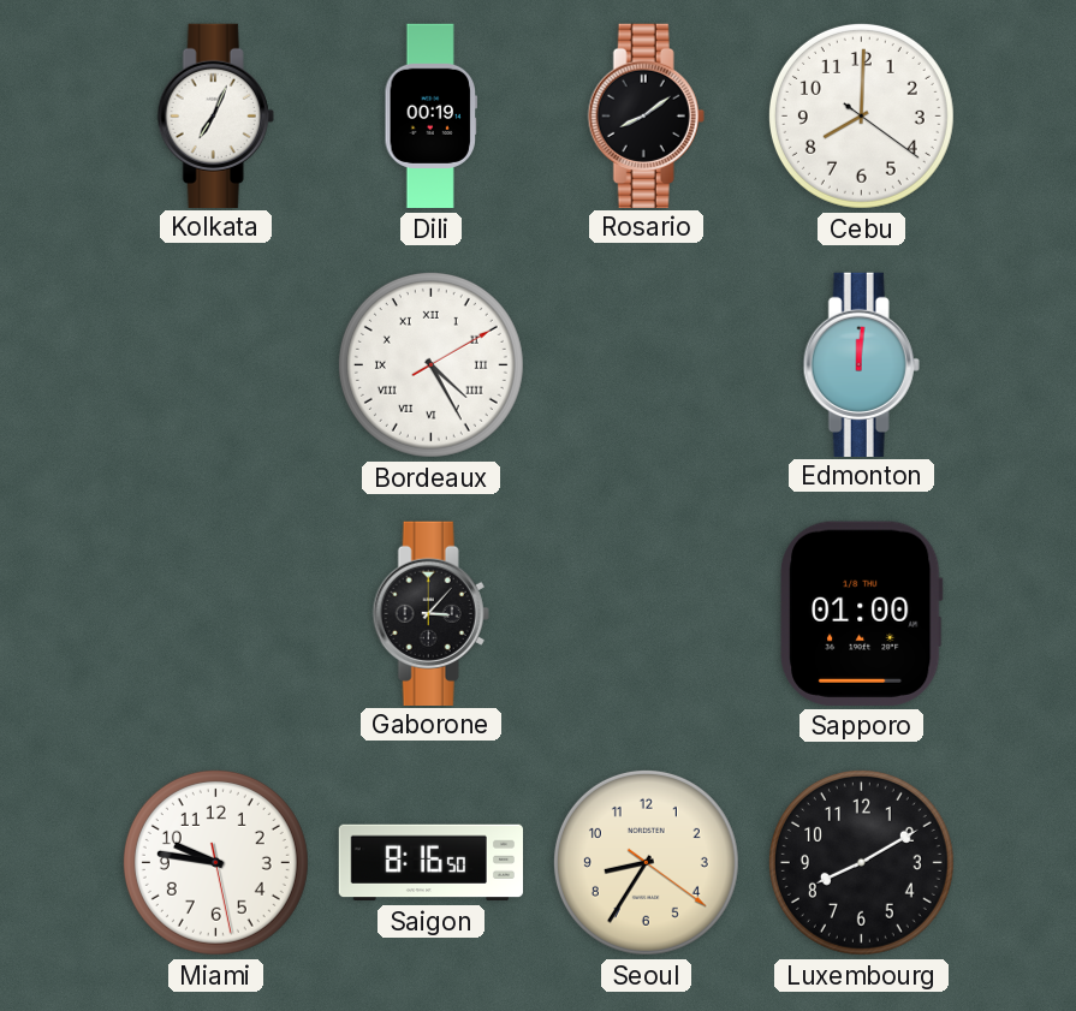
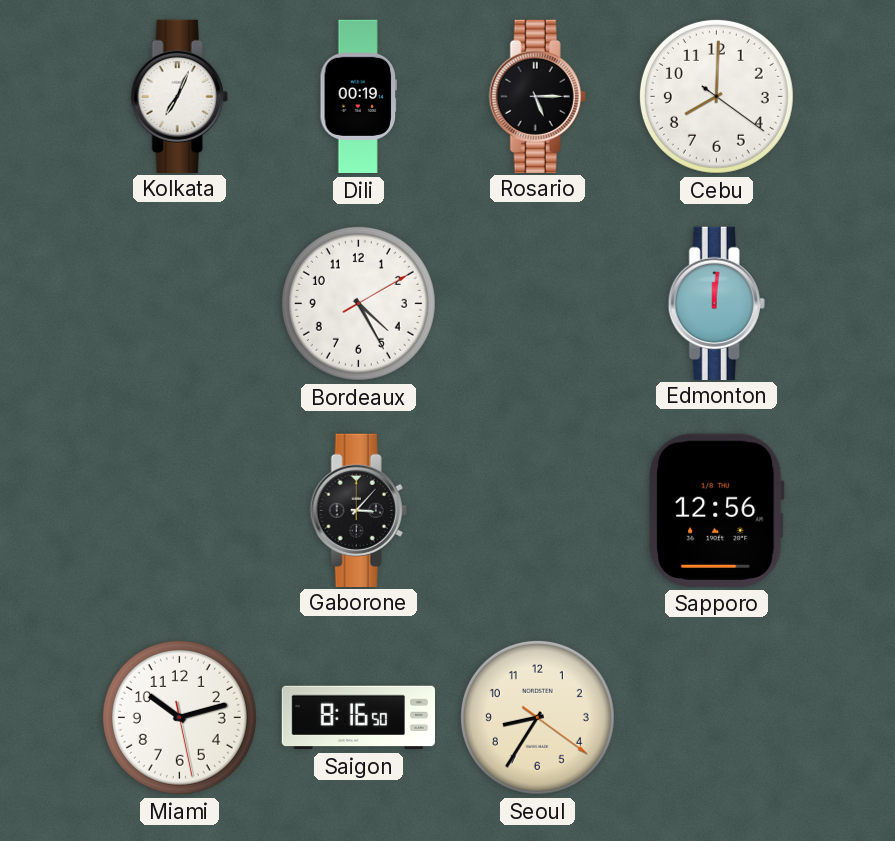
Rosario: 8:09 -> 5:15
Bordeaux numerals: Roman -> Arabic
Sapporo: 01:00 -> 12:56
Miami: 9:46 -> 10:12
Luxembourg: 8:10 -> none
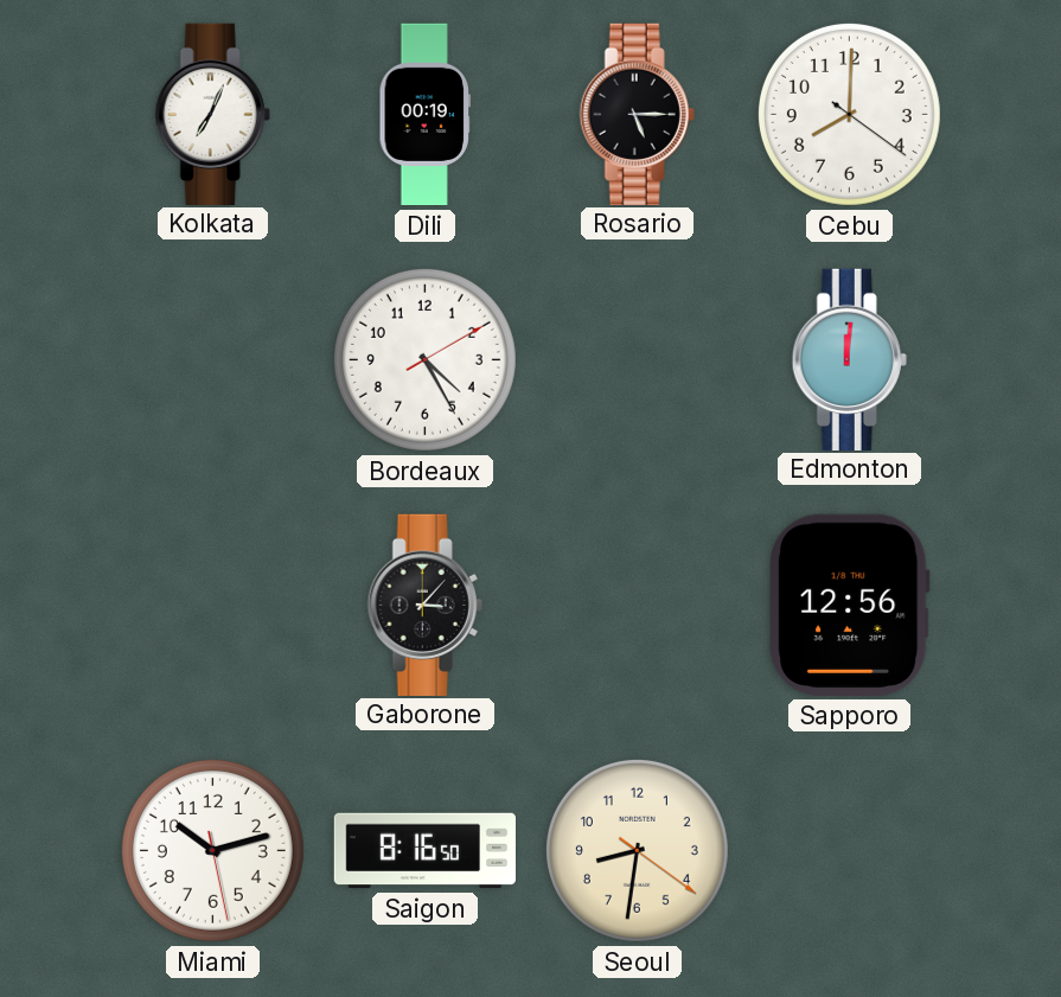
Seoul: 8:35 -> 8:31
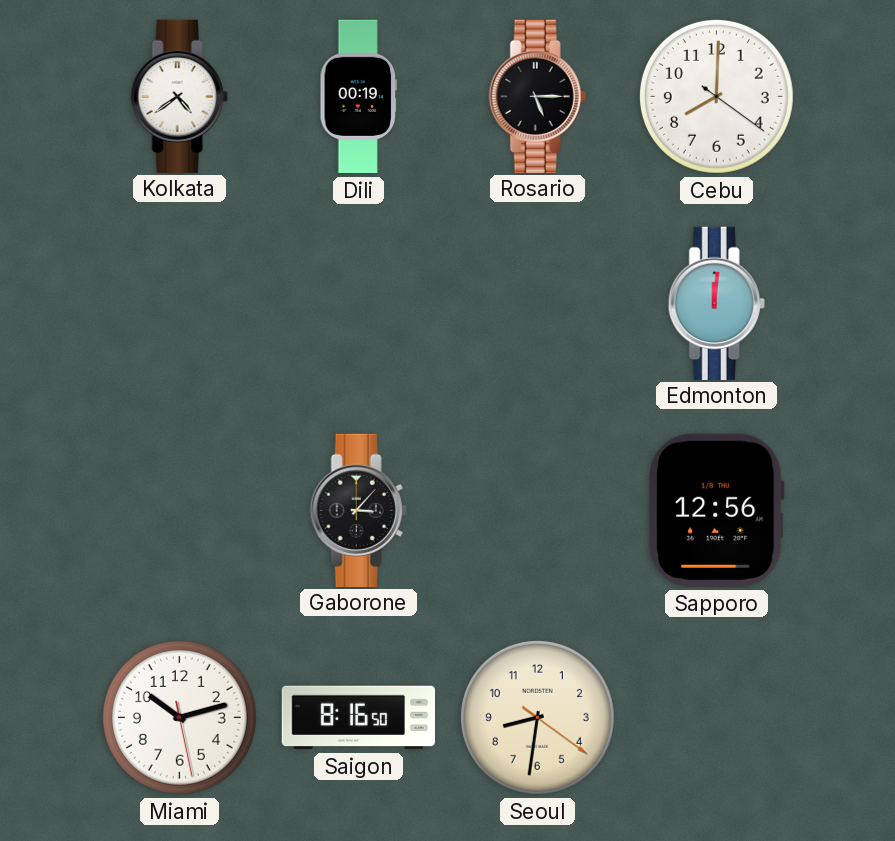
Kolkata: 7:04 -> 4:39
Bordeaux: 4:25 -> none
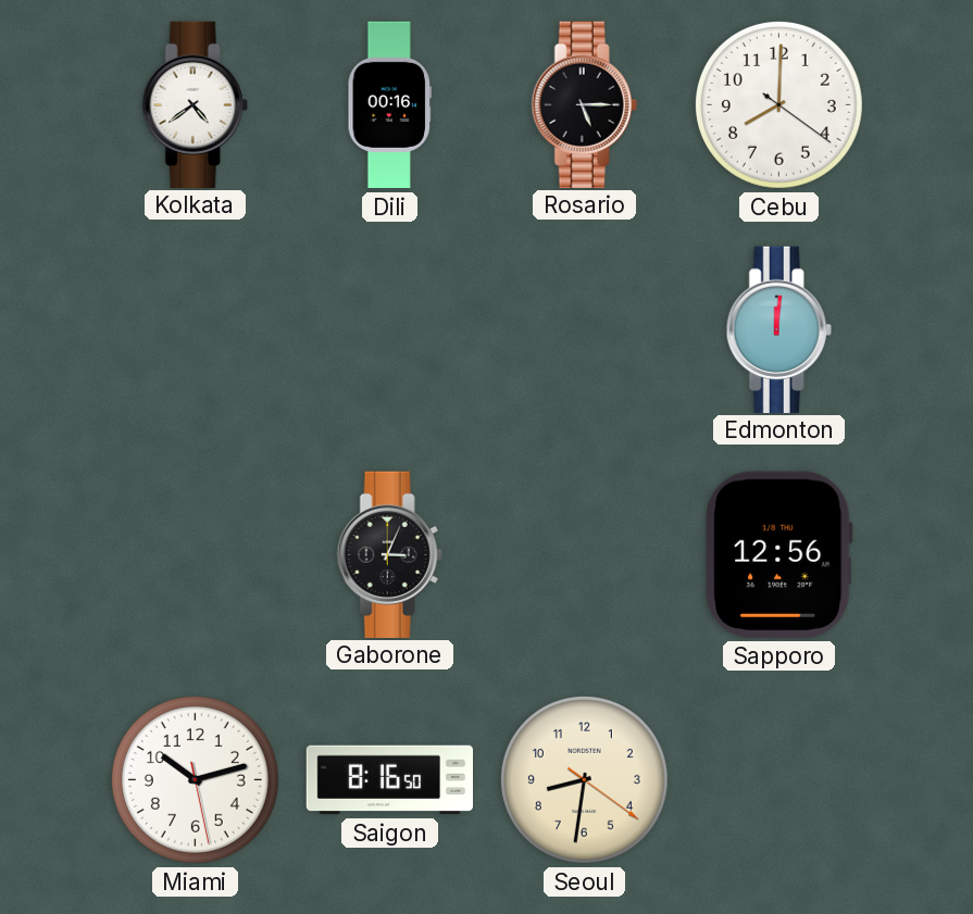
Dili: 00:19 -> 00:16
Gaborone: 3:07 -> 3:04
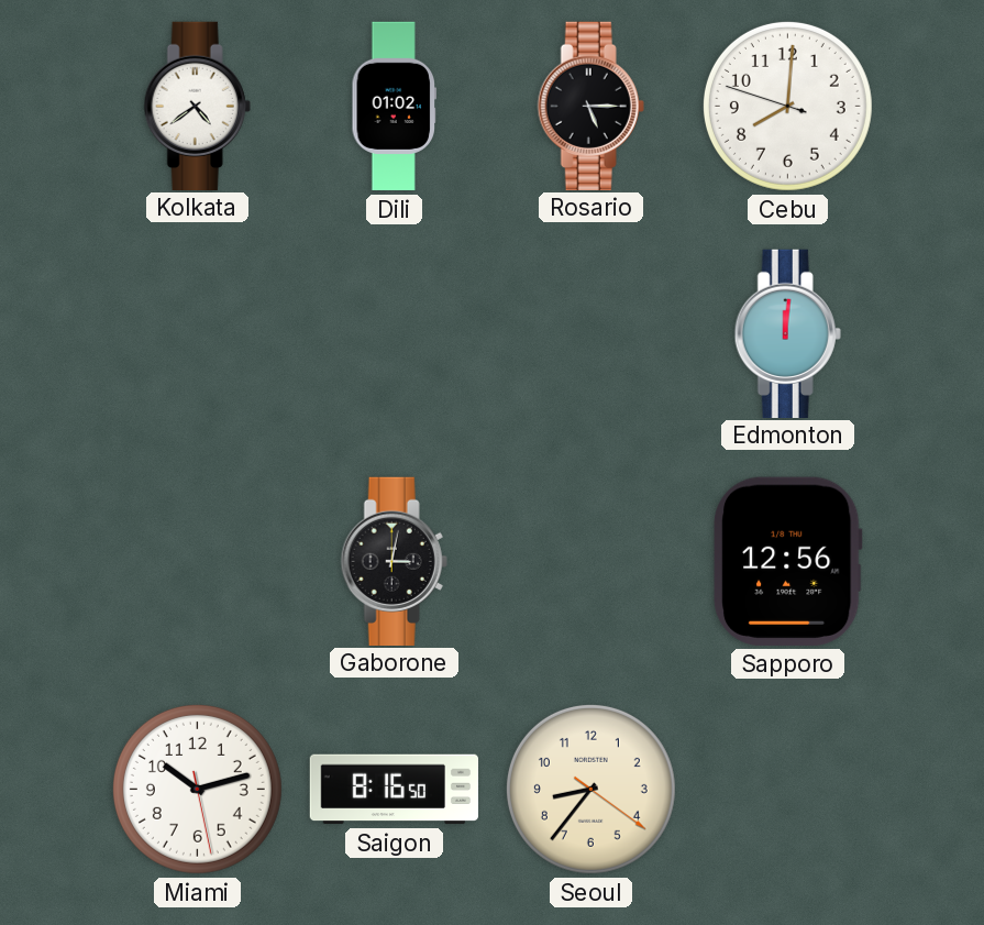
Dili: 00:16 -> 01:02
Cebu: 8:00:21 -> 8:00:48
Gaborone: 3:04 -> 3:02
Seoul: 8:31 -> 8:36
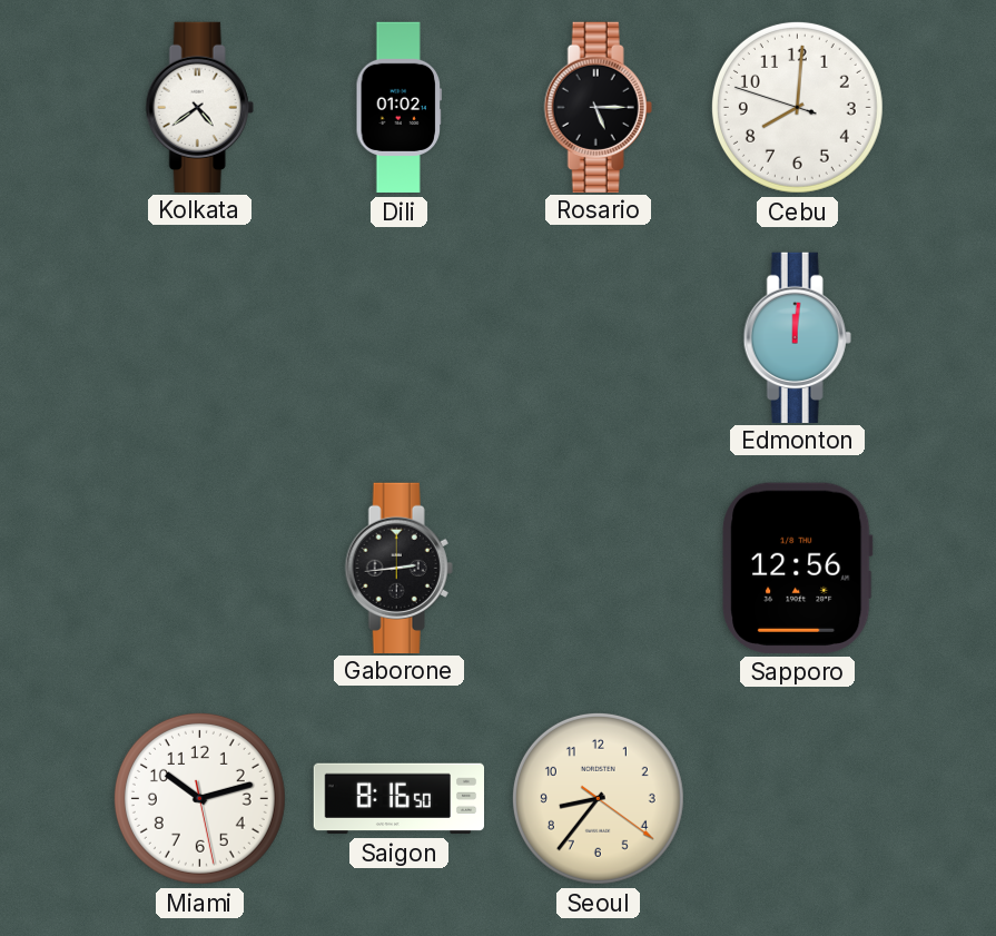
Gaborone: 3:02 -> 2:44
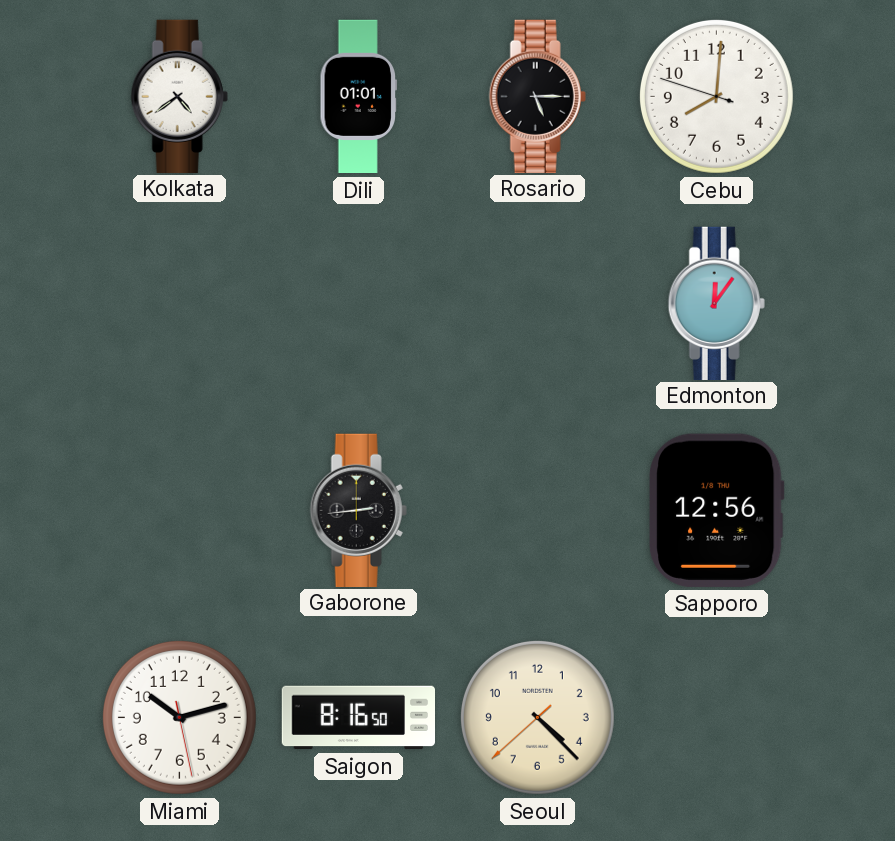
Dili: 01:02 -> 01:01
Edmonton: 12:01 -> 12:06
Seoul: 8:36 -> 4:22
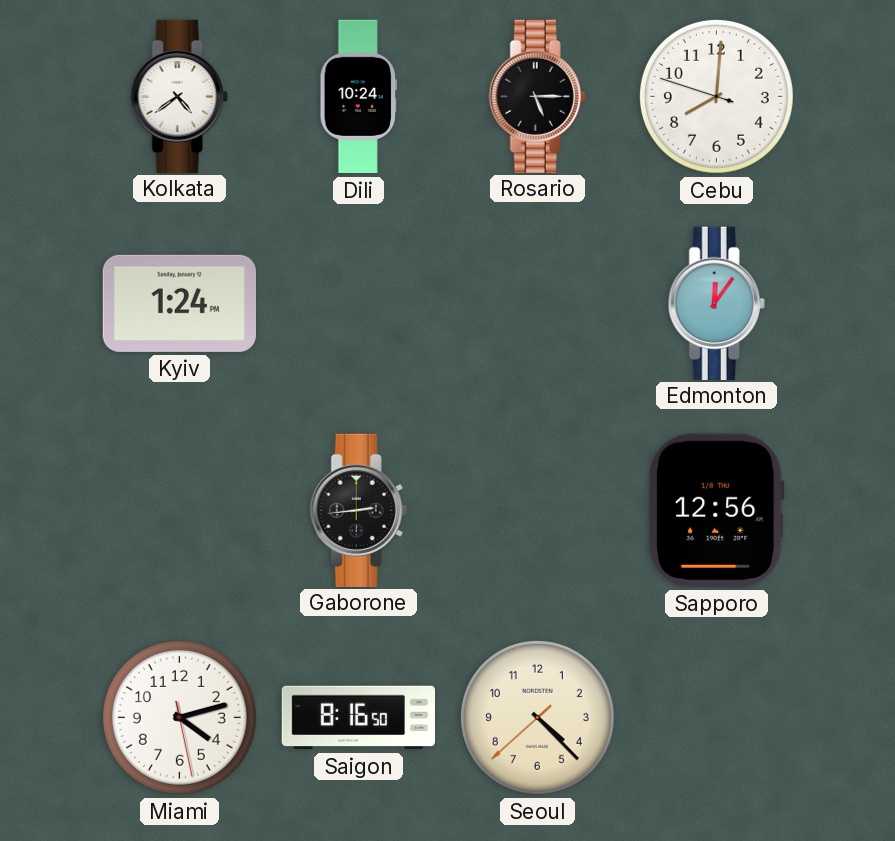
Dili: 01:01 -> 10:24
Kyiv: none -> 1:24
Miami: 10:12 -> 4:12
